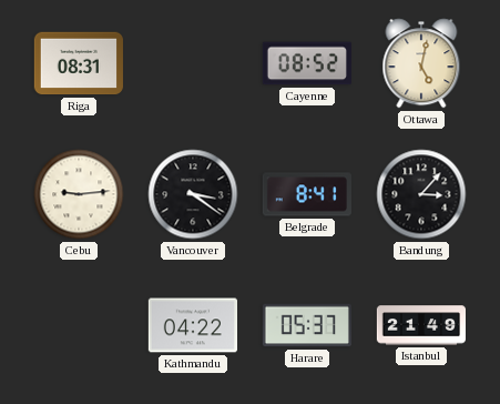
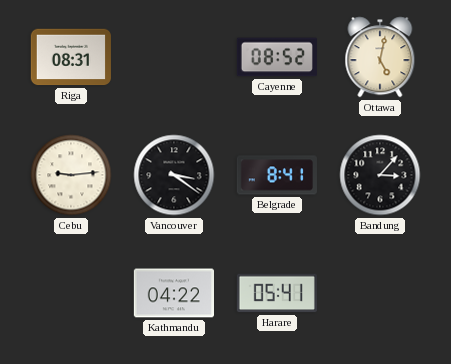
Harare: 05:37 -> 05:41
Istanbul: 21:49 -> none
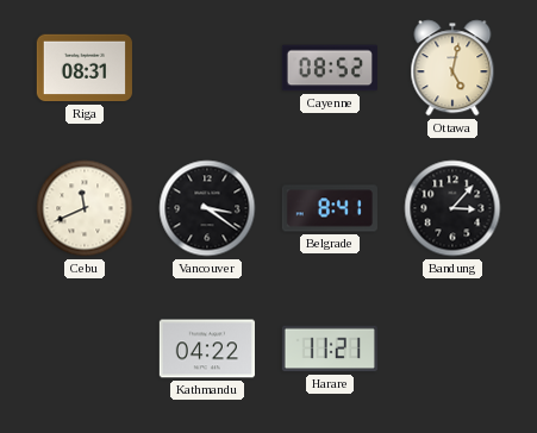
Cebu: 9:14 -> 11:41
Harare: 05:41 -> 11:21
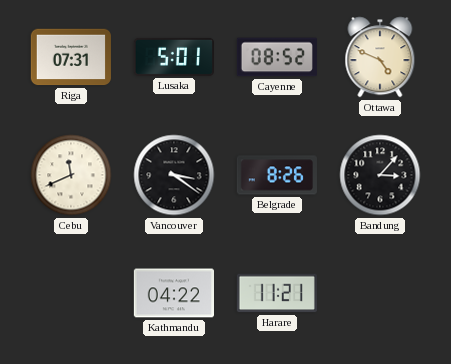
Riga: 08:31 -> 07:31
Lusaka: none -> 5:01
Ottawa: 5:02 -> 4:49
Belgrade: 8:41 -> 8:26
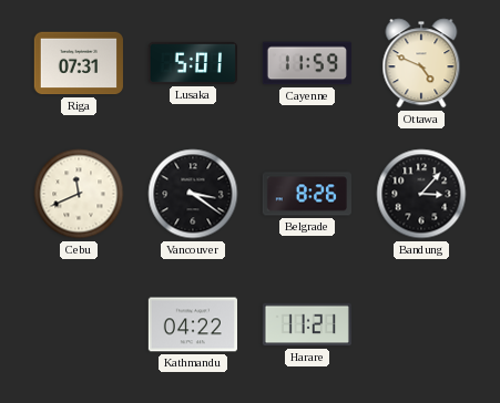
Cayenne: 08:52 -> 11:59
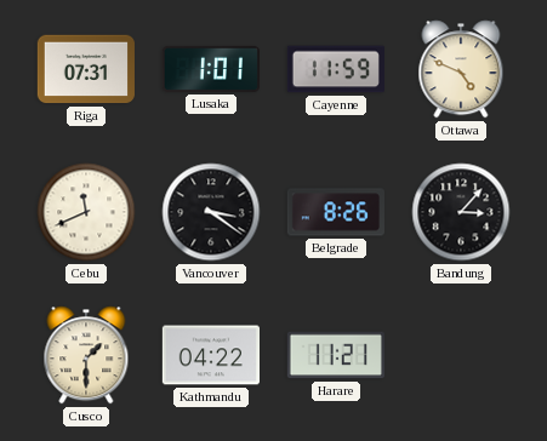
Lusaka: 5:01 -> 1:01
Cusco: none -> 1:30
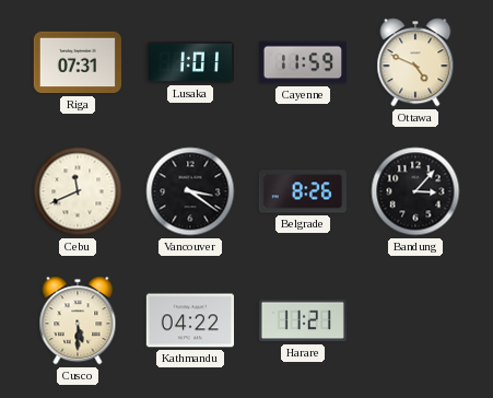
Cusco: 1:30 -> 5:30
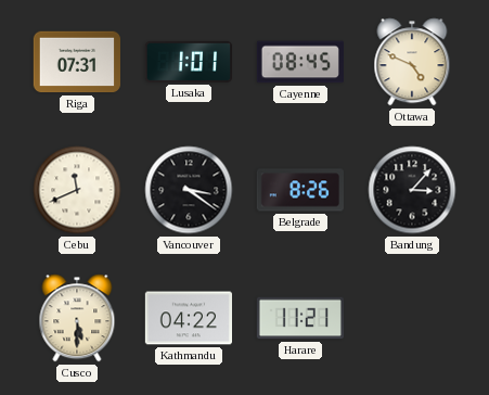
Cayenne: 11:59 -> 08:45
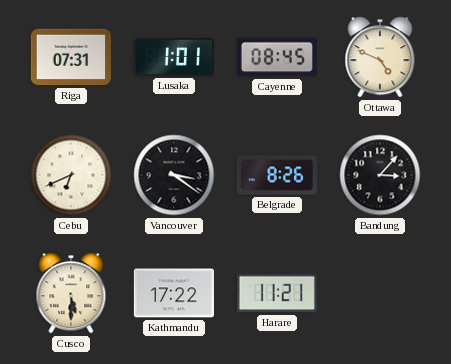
Cebu: 11:41 -> 6:41
Kathmandu: 04:22 -> 17:22
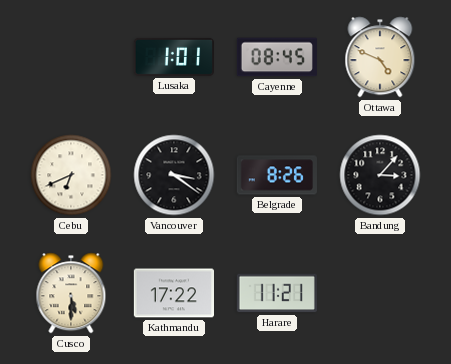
Riga: 07:31 -> none
